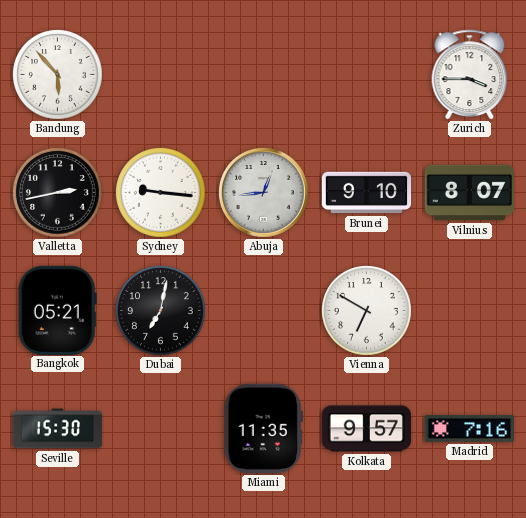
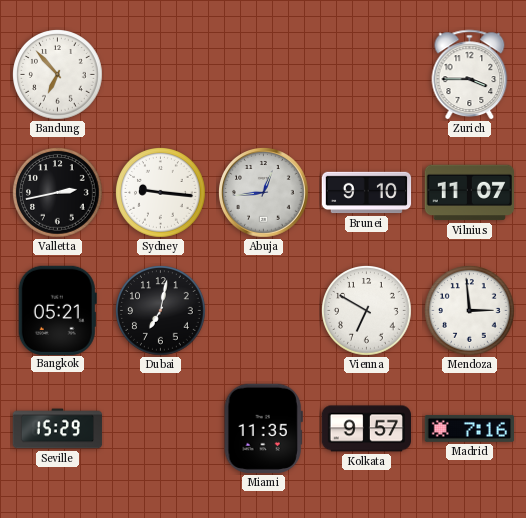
Bandung: 5:53 -> 6:53
Vilnius: 8:07 -> 11:07
Mendoza: none -> 2:59
Seville: 15:30 -> 15:29
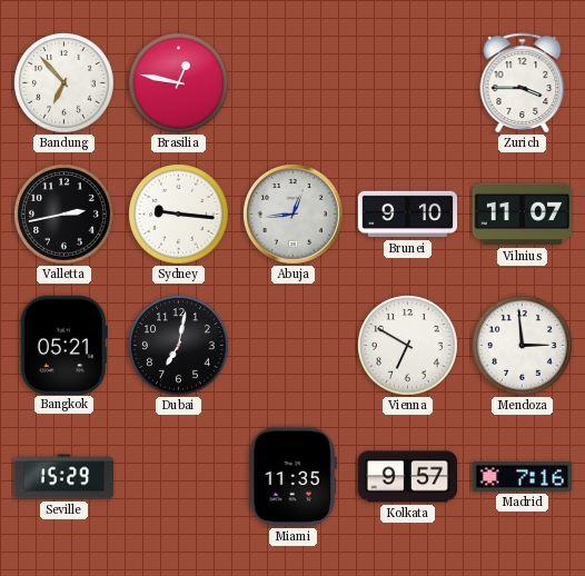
Brasilia: none -> 12:47
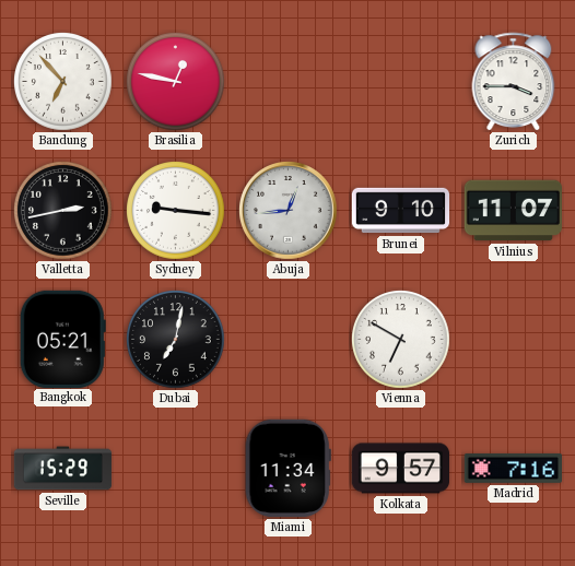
Mendoza: 2:59 -> none
Miami: 11:35 -> 11:34
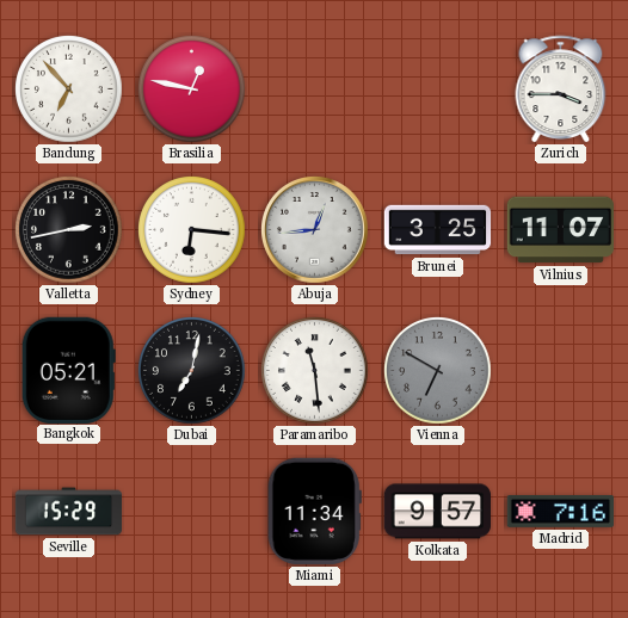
Sydney: 9:16 -> 6:16
Brunei: 9:10 -> 3:25
Paramaribo: none -> 11:29
Vienna dial: white -> grey
